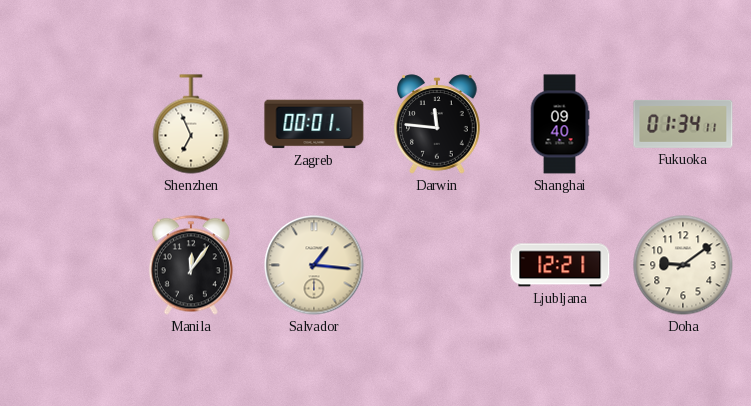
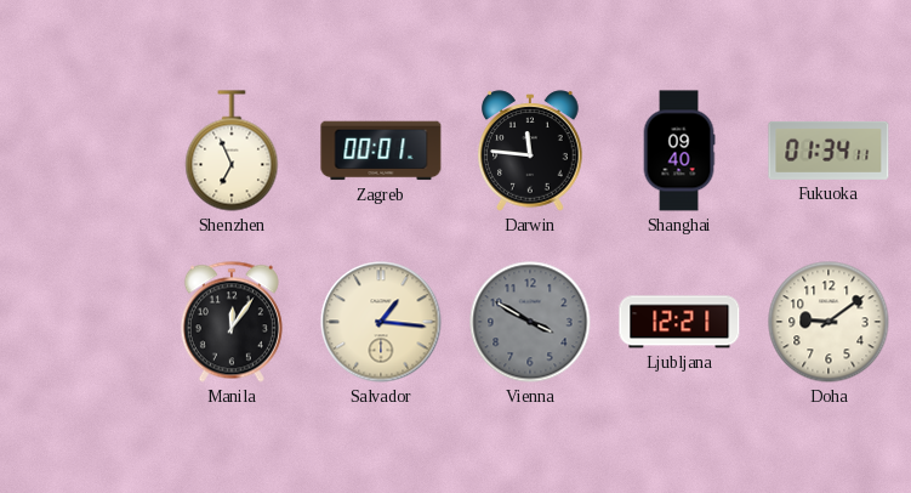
Vienna: none -> 3:50
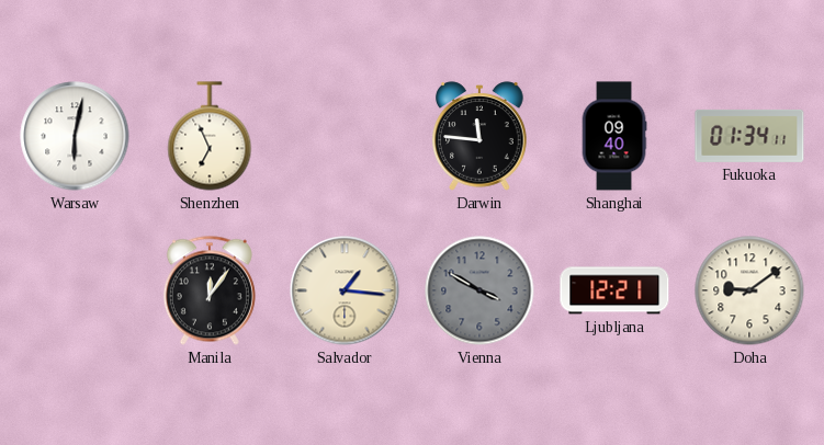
Warsaw: none -> 6:02
Zagreb: 00:01 -> none
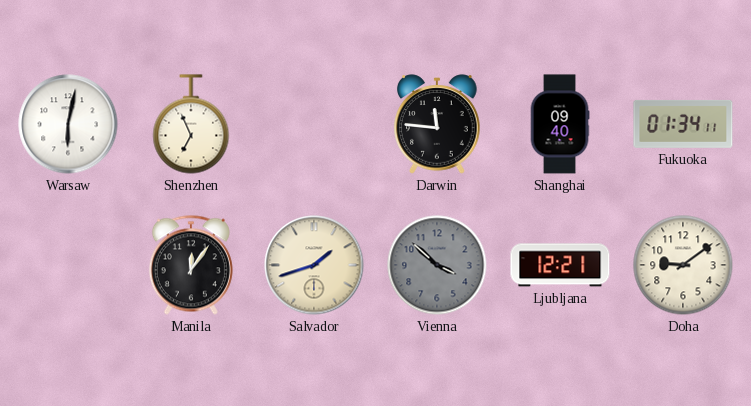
Salvador: 1:16 -> 1:42
Vienna: 3:50 -> 3:52
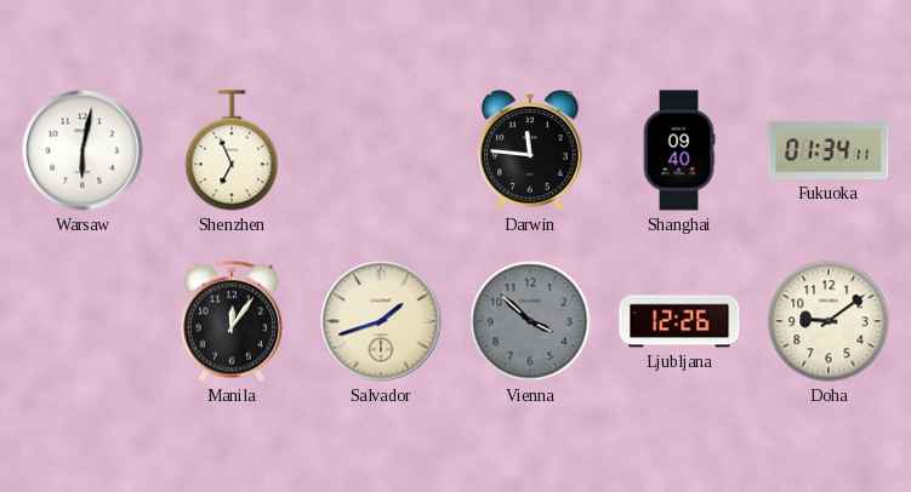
Ljubljana: 12:21 -> 12:26
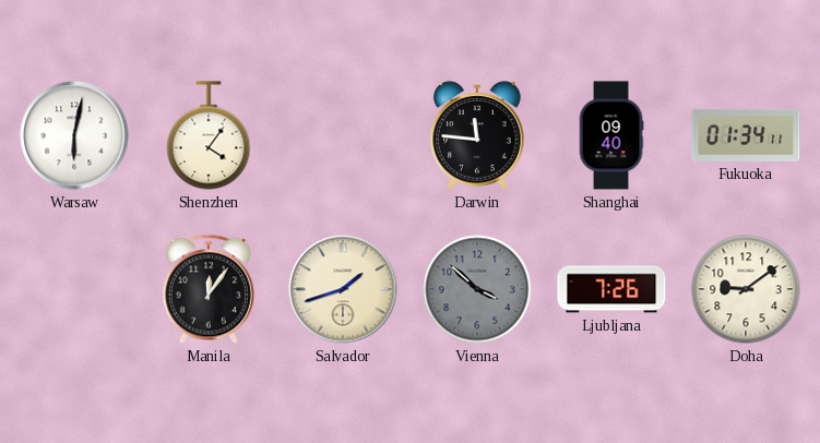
Shenzhen: 6:56 -> 4:06
Ljubljana: 12:26 -> 7:26
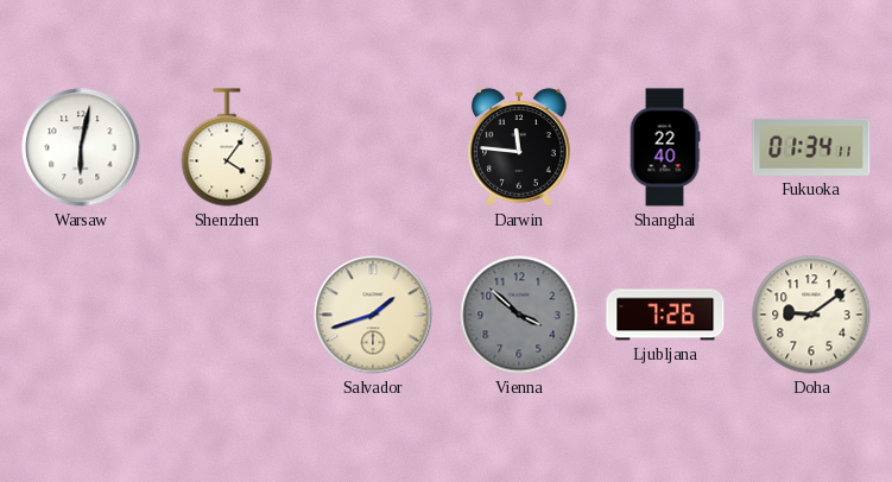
Shanghai: 09:40 -> 22:40
Manila: 12:06 -> none
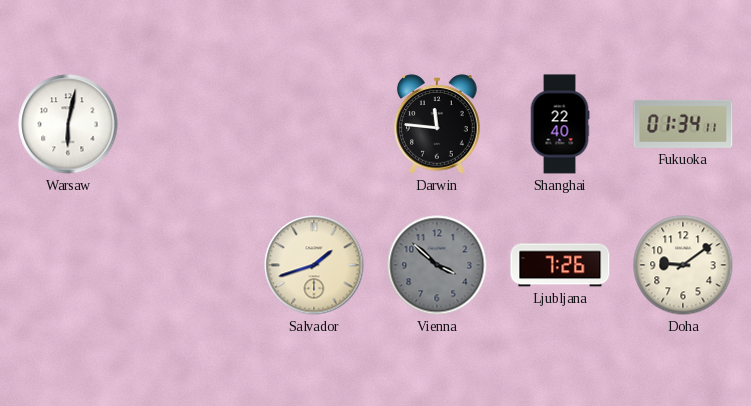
Shenzhen: 4:06 -> none
